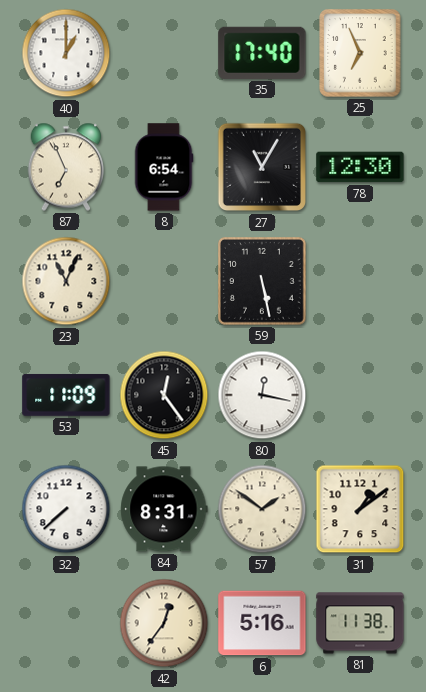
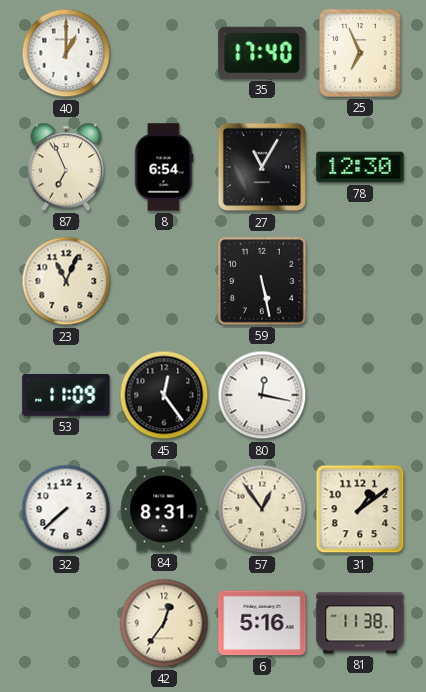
57: 1:51 -> 12:54
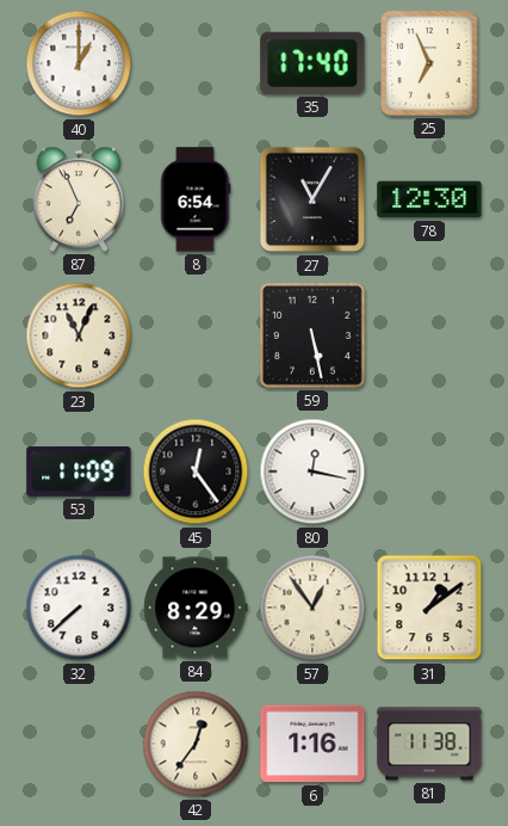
84: 8:31 -> 8:29
6: 5:16 -> 1:16
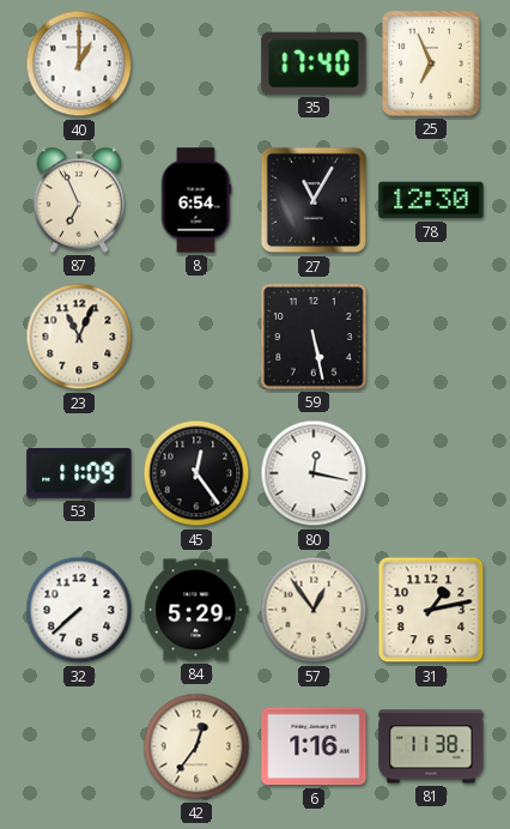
84: 8:29 -> 5:29
31: 1:09 -> 1:13
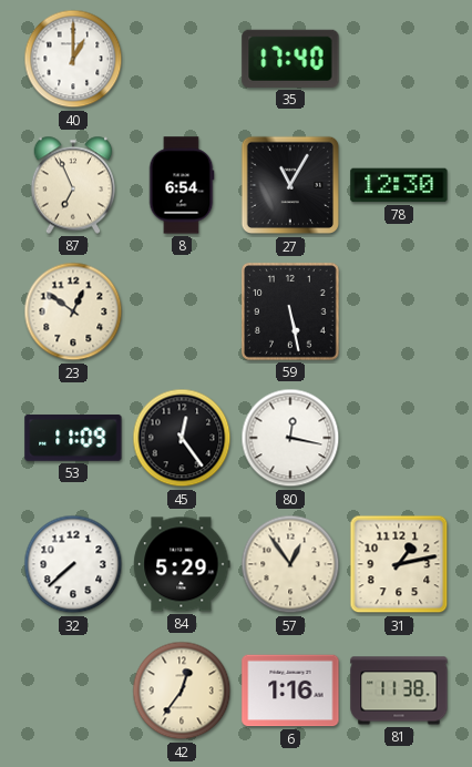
25: 6:56 -> none
23: 11:04 -> 12:51
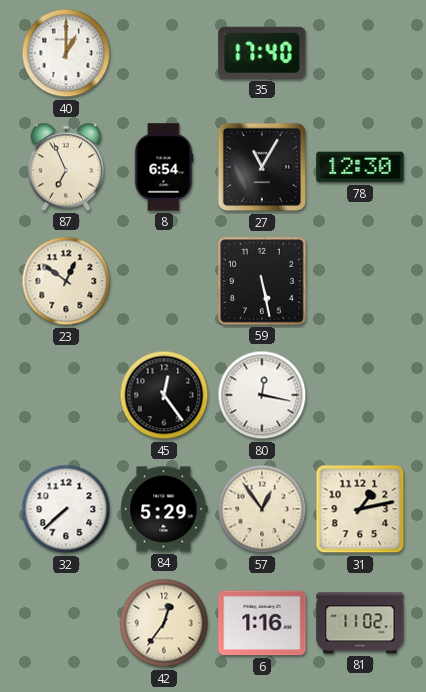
53: 11:09 -> none
81: 11:38 -> 11:02
